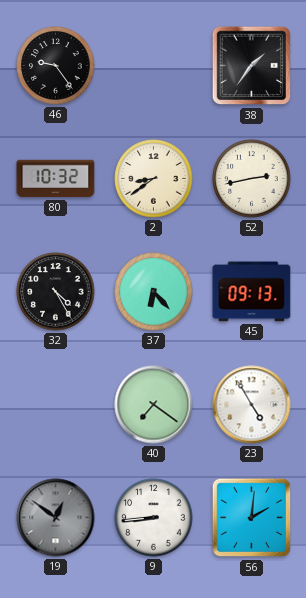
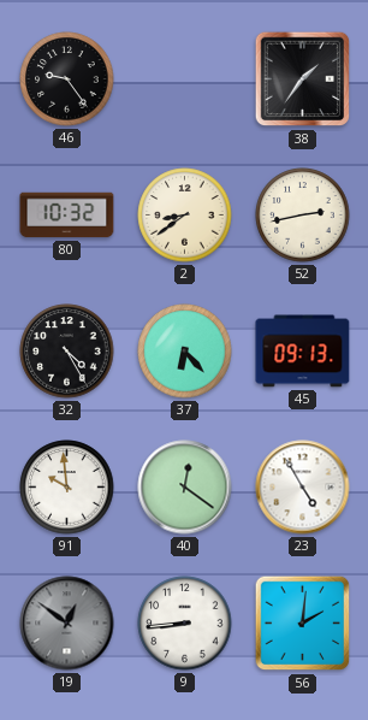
91: none -> 9:59
40: 7:21 -> 12:21
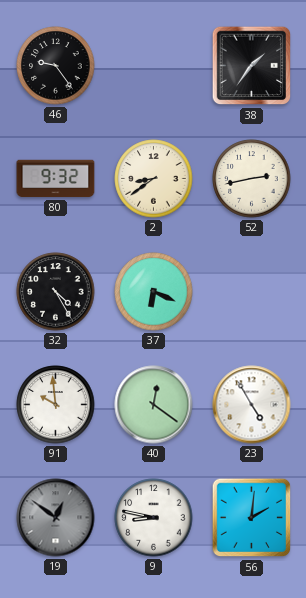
80: 10:32 -> 9:32
37: 6:23 -> 6:19
45: 09:13 -> none
9: 8:44 -> 8:47
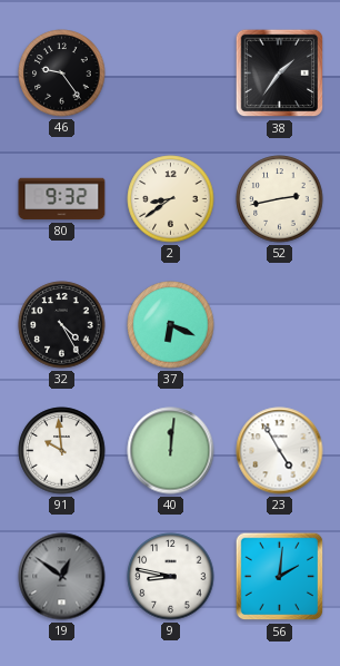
40: 12:21 -> 12:01
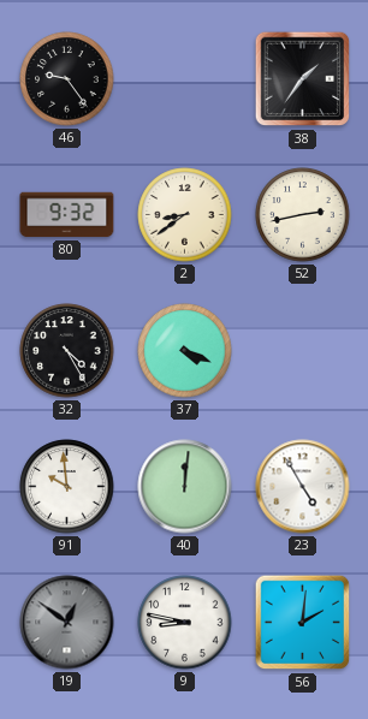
37: 6:19 -> 4:19
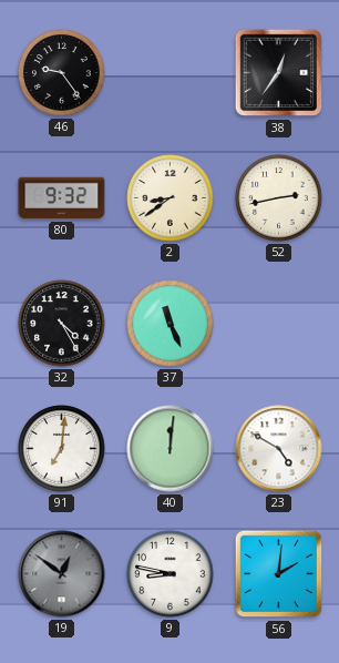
38: 1:36 -> 12:36
37: 4:19 -> 11:26
91: 9:59 -> 7:01
23: 4:55 -> 4:50
